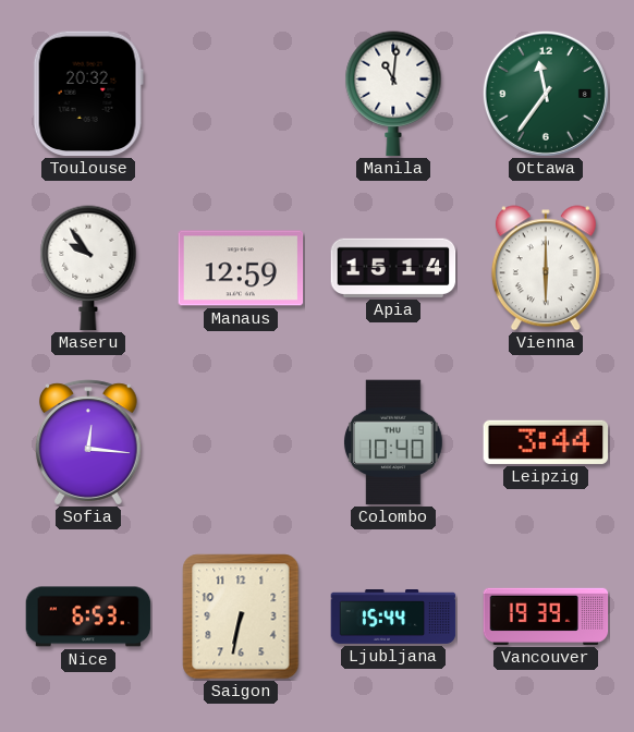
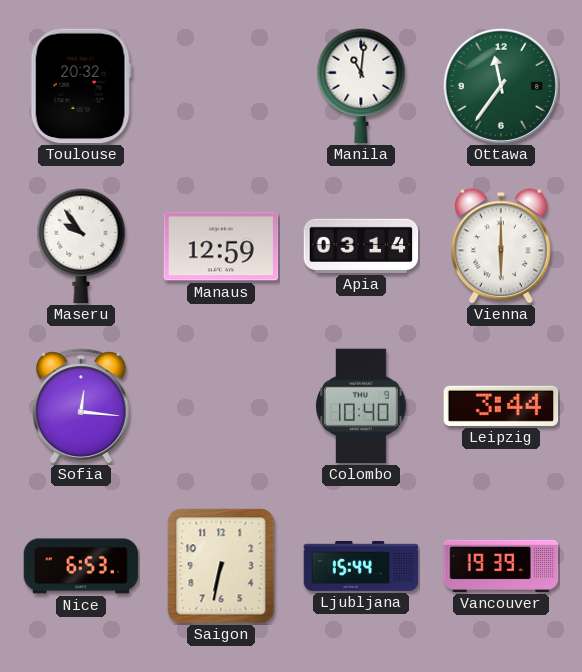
Apia: 15:14 -> 03:14
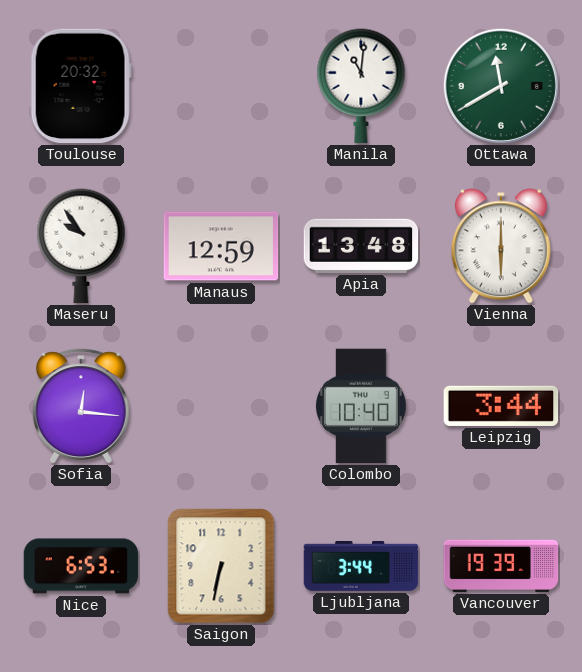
Ottawa: 11:36 -> 11:40
Apia: 03:14 -> 13:48
Ljubljana: 15:44 -> 3:44
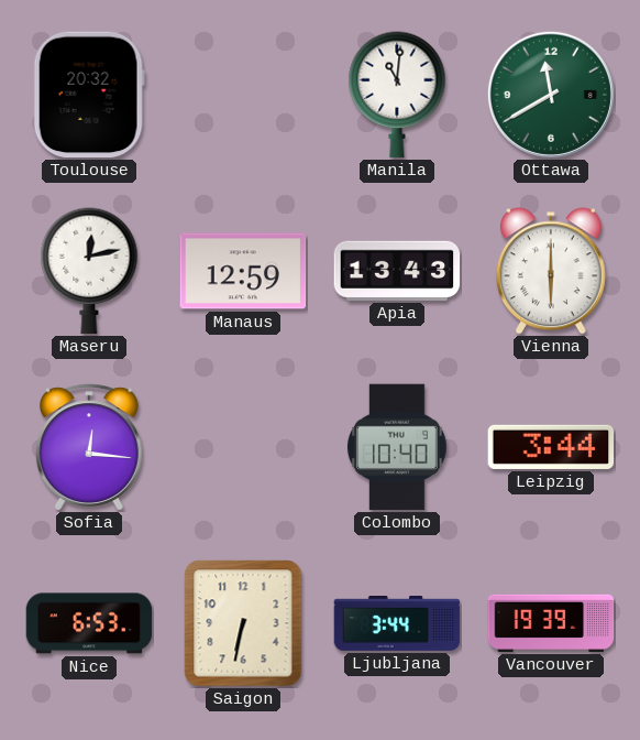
Maseru: 9:54 -> 12:13
Apia: 13:48 -> 13:43
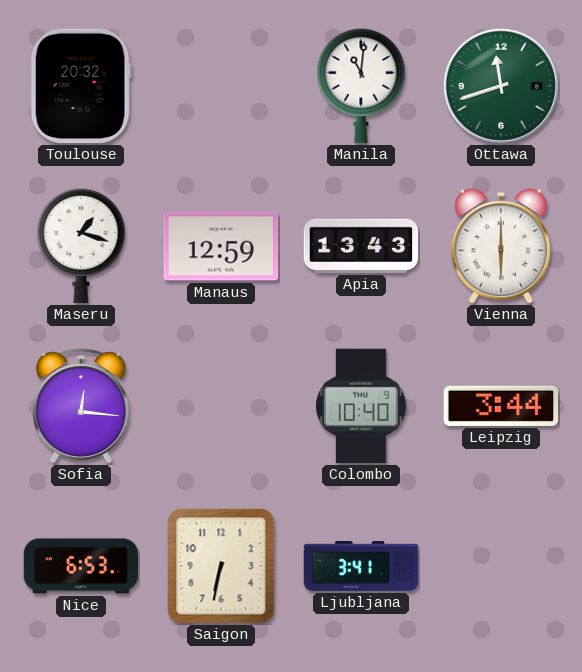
Ottawa: 11:40 -> 11:42
Maseru: 12:13 -> 1:18
Ljubljana: 3:44 -> 3:41
Vancouver: 19:39 -> none
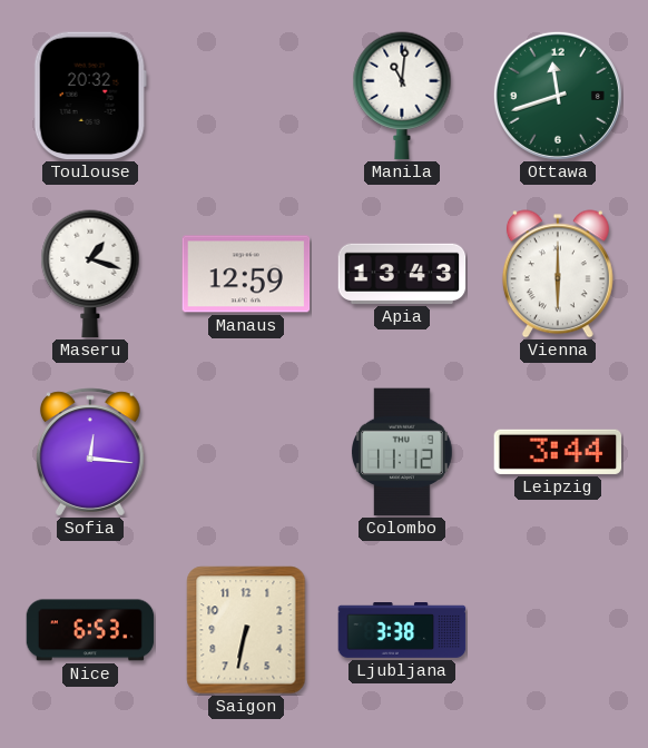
Colombo: 10:40 -> 11:12
Ljubljana: 3:41 -> 3:38
